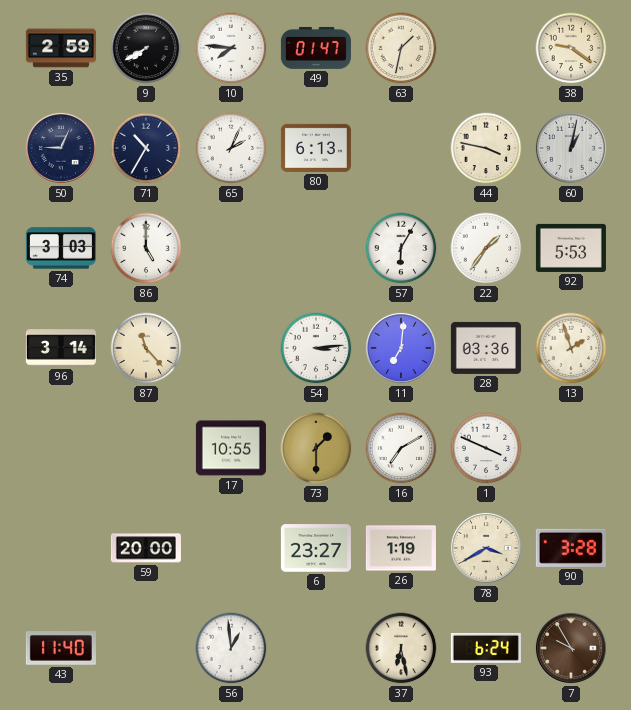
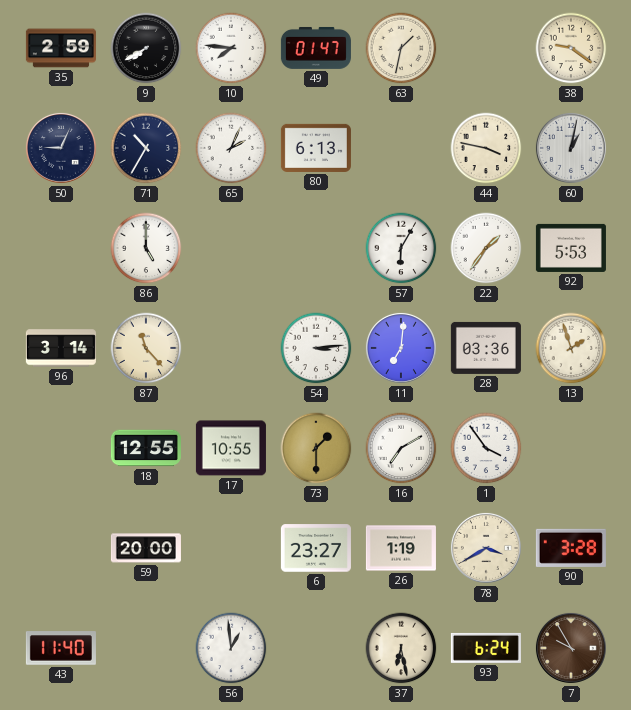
74: 3:03 -> none
18: none -> 12:55
1: 3:49 -> 3:54
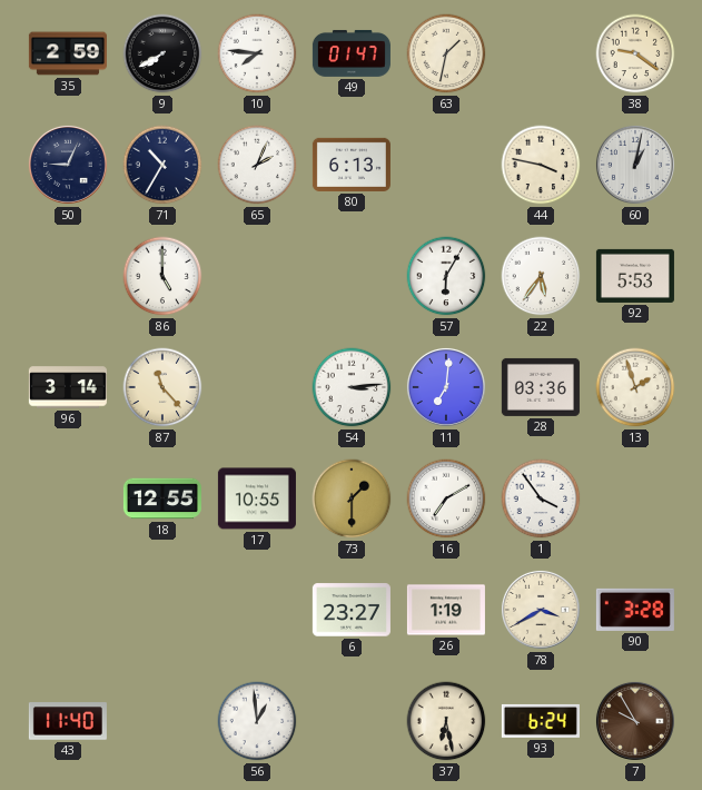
22: 1:36 -> 5:36
59: 20:00 -> none
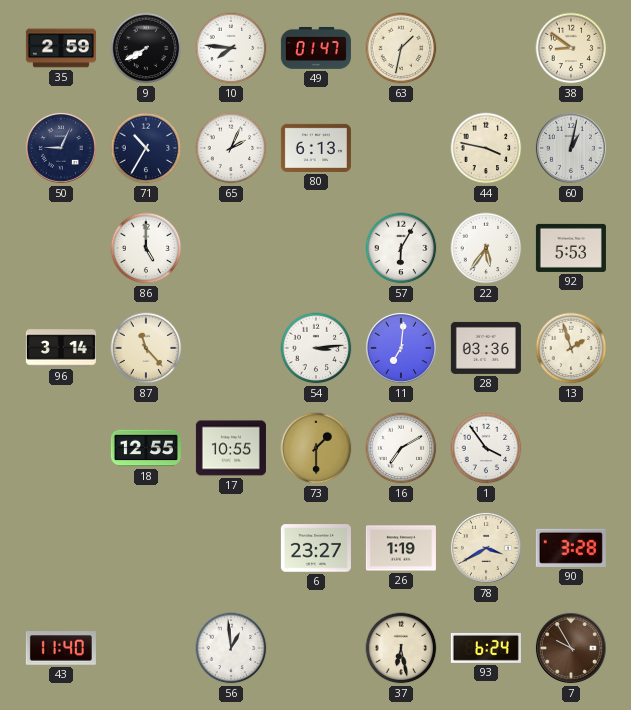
38: 9:21 -> 8:51
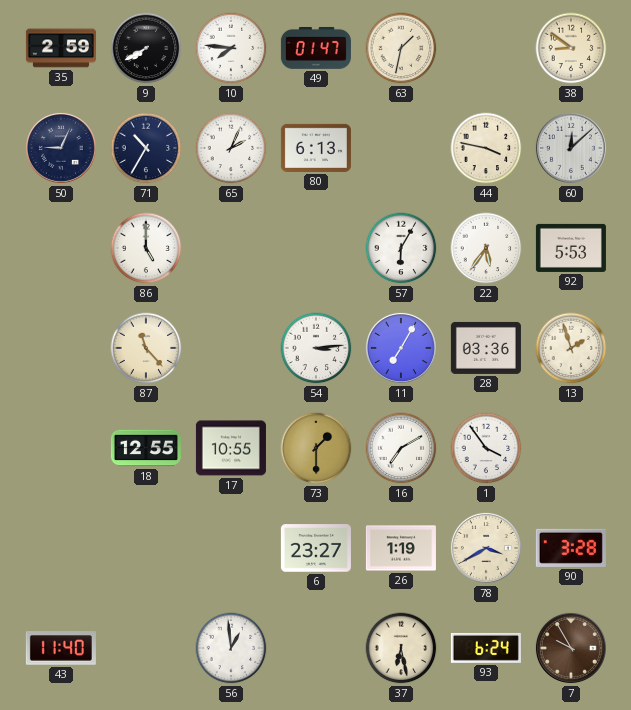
60: 1:02 -> 12:08
96: 3:14 -> none
11: 7:01 -> 7:05
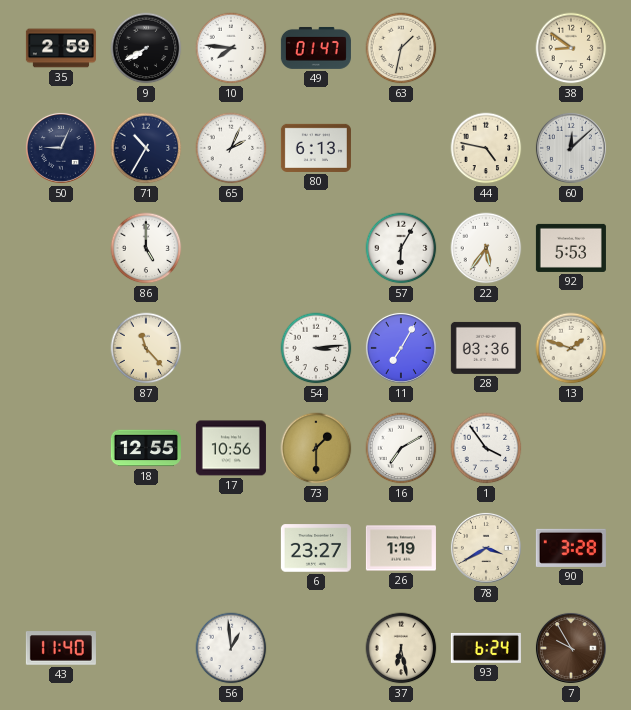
44: 3:47 -> 4:47
13: 1:57 -> 1:48
17: 10:55 -> 10:56
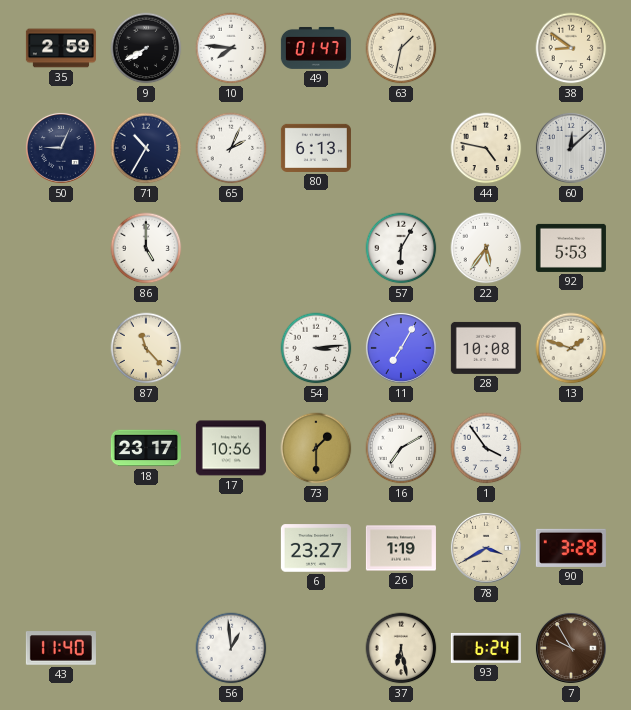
28: 03:36 -> 10:08
18: 12:55 -> 23:17
